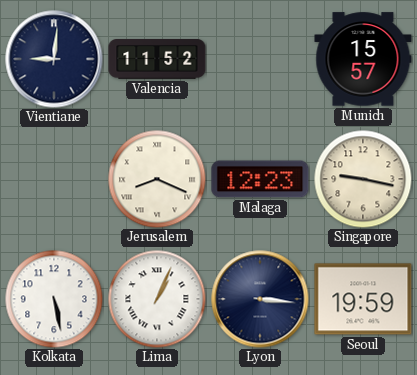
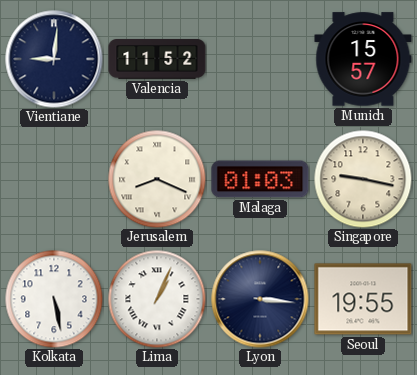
Malaga: 12:23 -> 01:03
Seoul: 19:59 -> 19:55
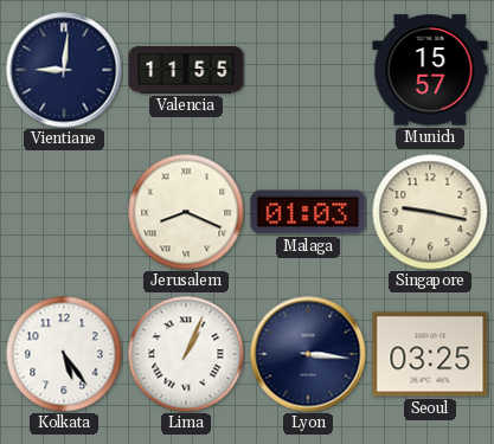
Valencia: 11:52 -> 11:55
Kolkata: 5:28 -> 5:24
Seoul: 19:55 -> 03:25
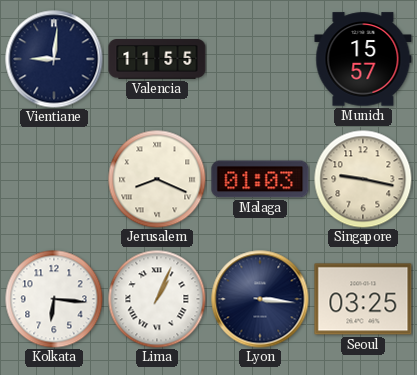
Kolkata: 5:24 -> 6:16
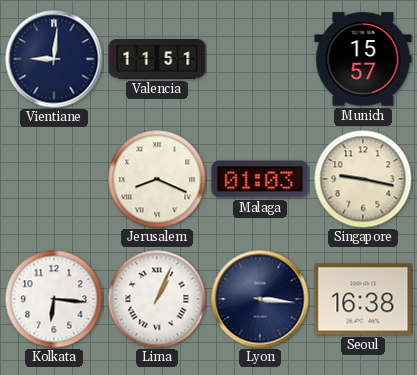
Valencia: 11:55 -> 11:51
Seoul: 03:25 -> 16:38
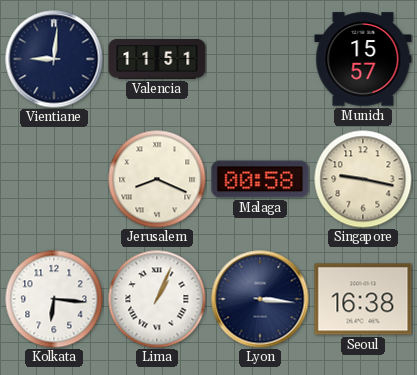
Malaga: 01:03 -> 00:58
